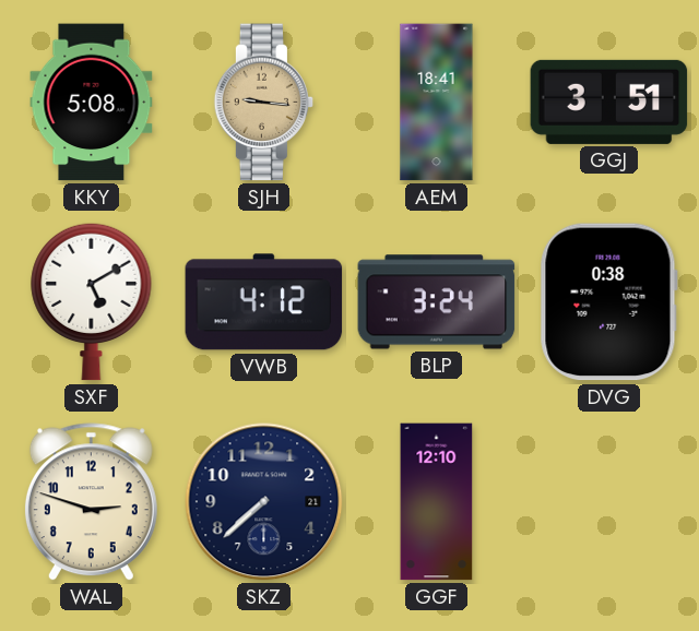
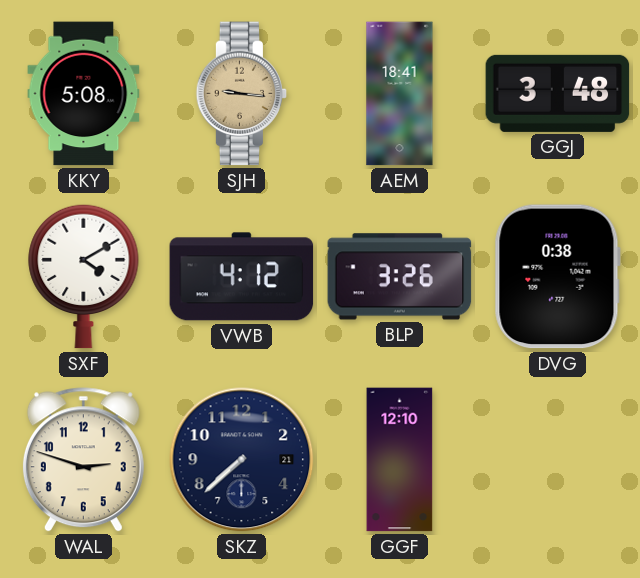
GGJ: 3:51 -> 3:48
SXF: 5:10 -> 4:10
BLP: 3:24 -> 3:26
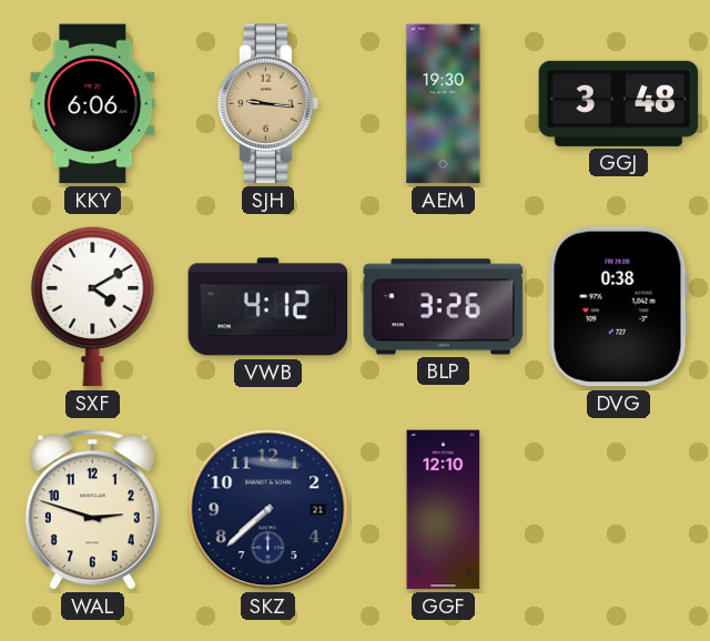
KKY: 5:08 -> 6:06
AEM: 18:41 -> 19:30
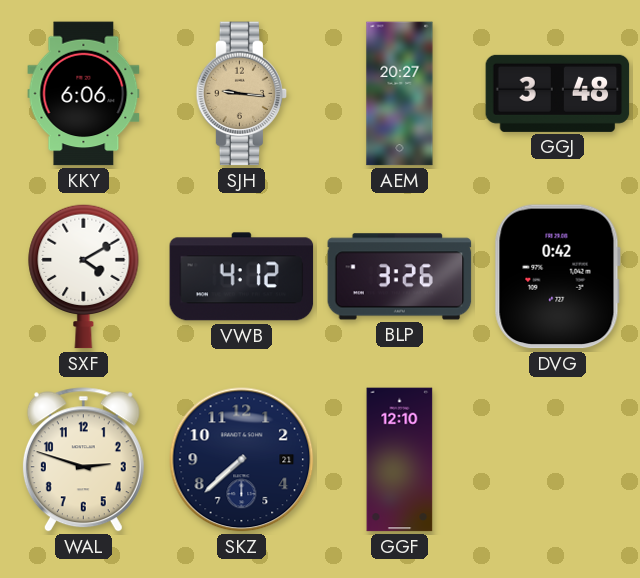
AEM: 19:30 -> 20:27
DVG: 0:38 -> 0:42
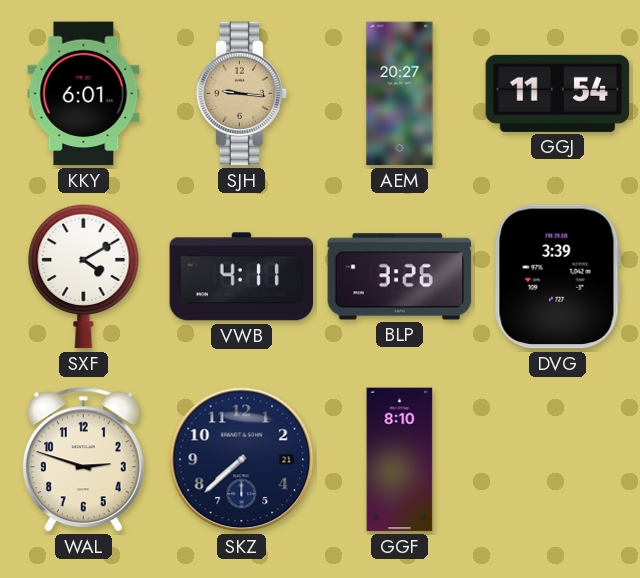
KKY: 6:06 -> 6:01
GGJ: 3:48 -> 11:54
VWB: 4:12 -> 4:11
DVG: 0:42 -> 3:39
GGF: 12:10 -> 8:10
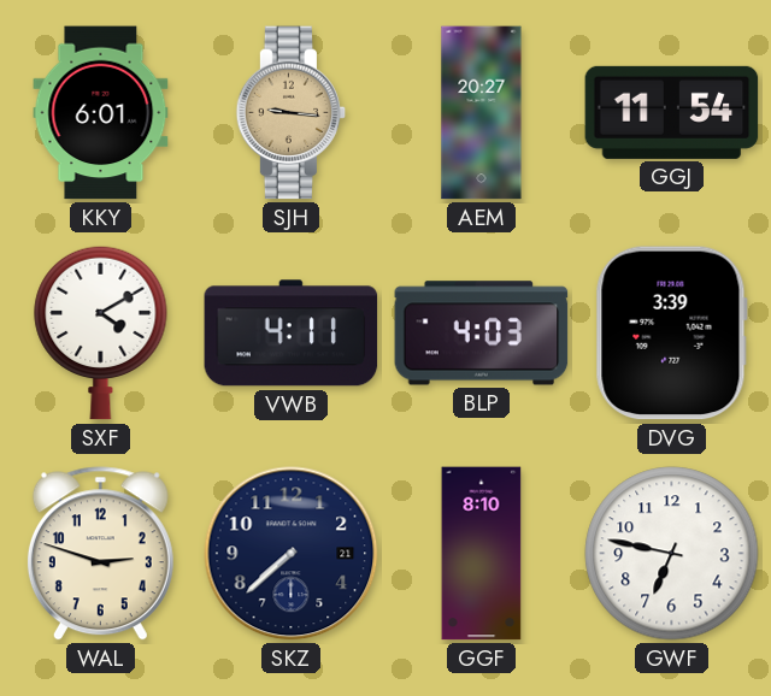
BLP: 3:26 -> 4:03
GWF: none -> 6:47
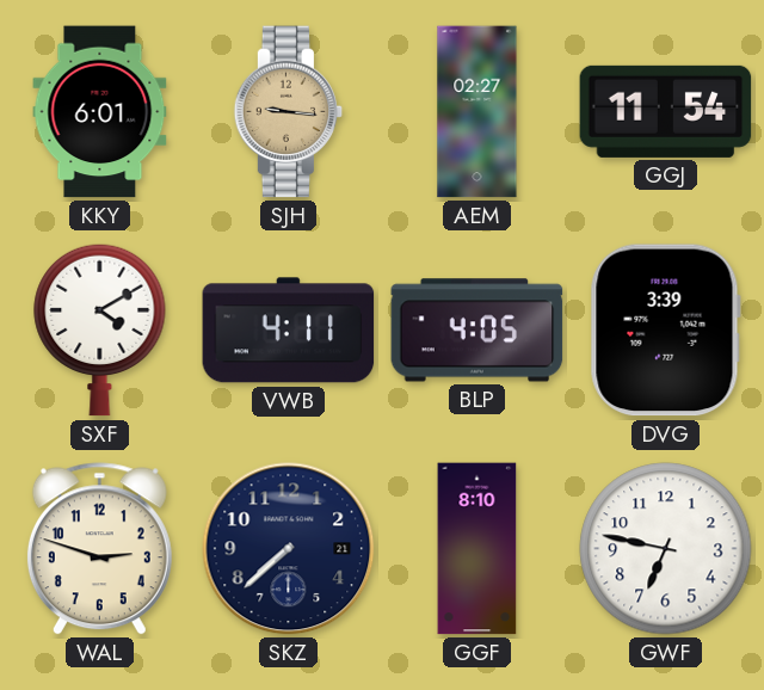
AEM: 20:27 -> 02:27
BLP: 4:03 -> 4:05
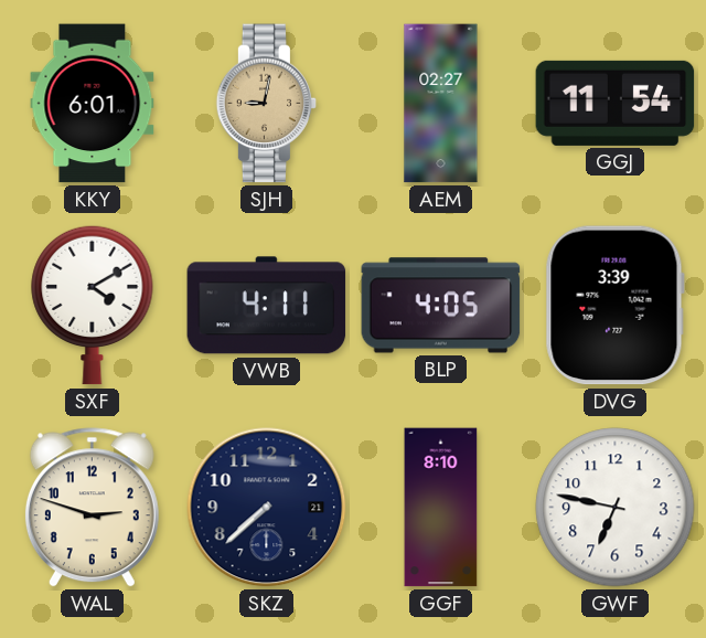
SJH: 9:16 -> 9:02
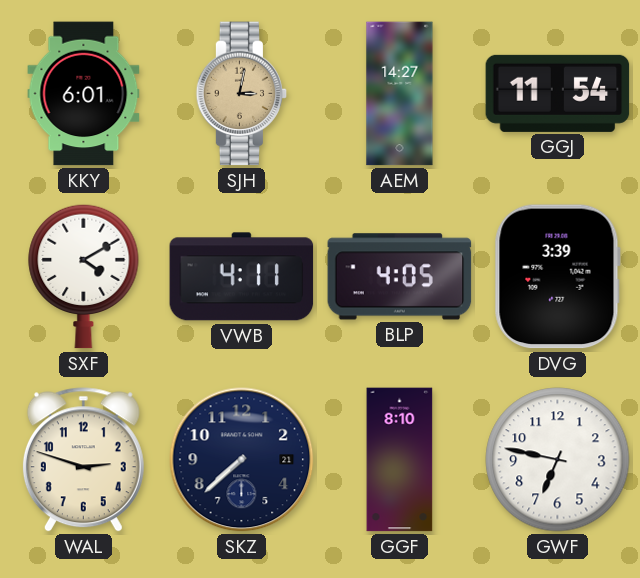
SJH: 9:02 -> 3:02
AEM: 02:27 -> 14:27
